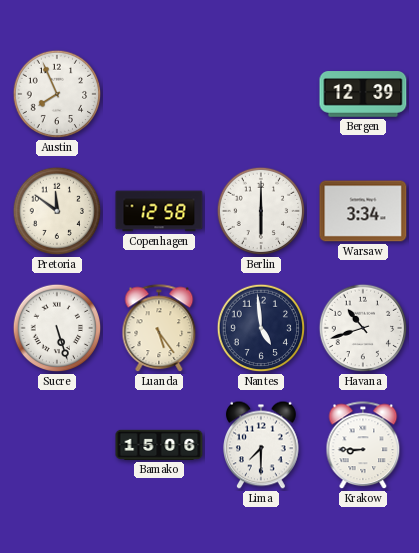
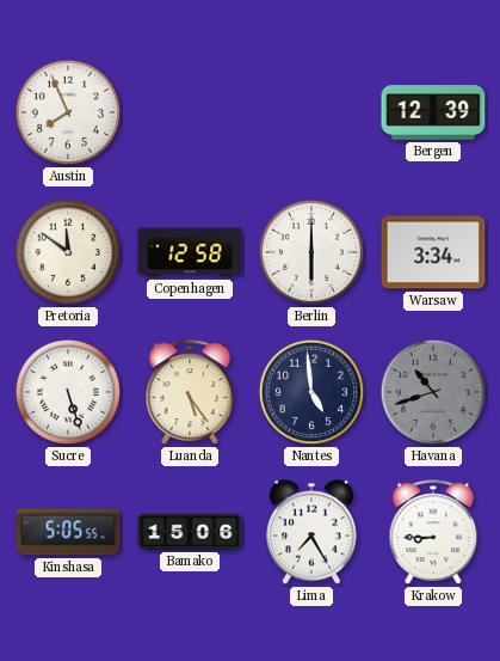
Havana dial: white -> grey
Kinshasa: none -> 5:05
Lima: 7:30 -> 7:25
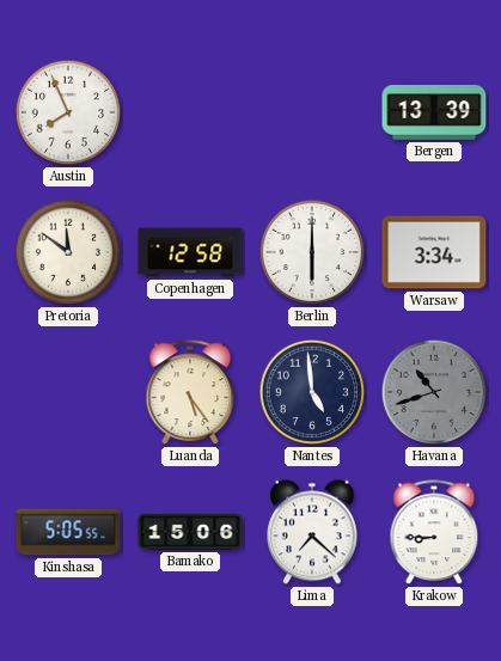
Bergen: 12:39 -> 13:39
Sucre: 5:27 -> none
Lima: 7:25 -> 7:22
